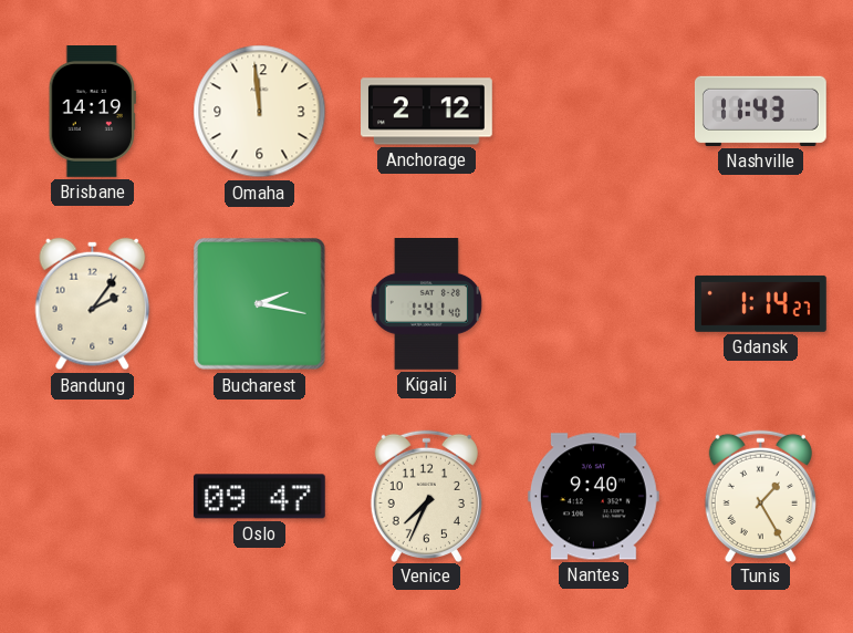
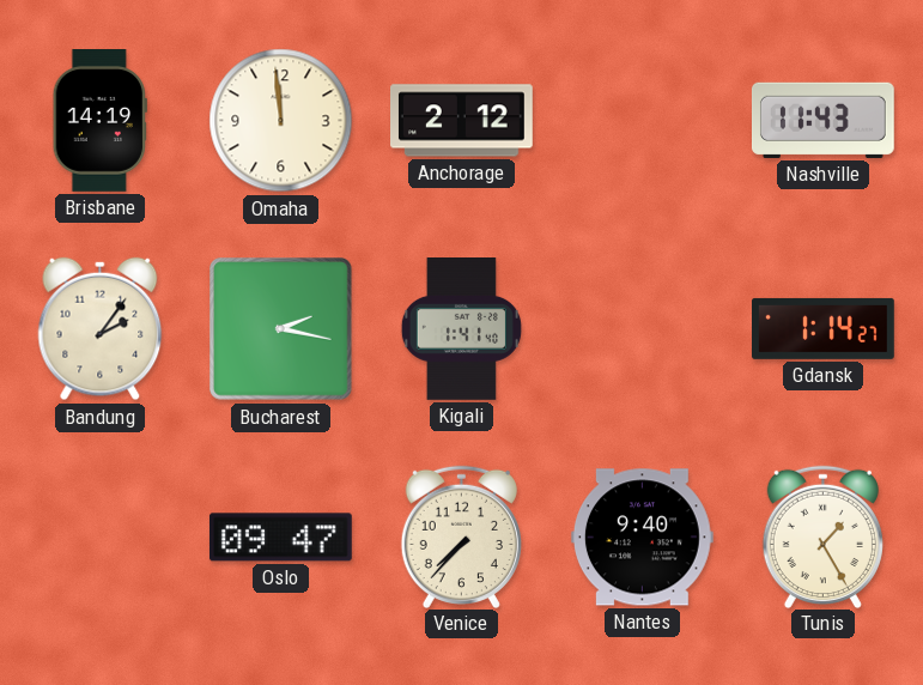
Venice: 7:34 -> 7:37
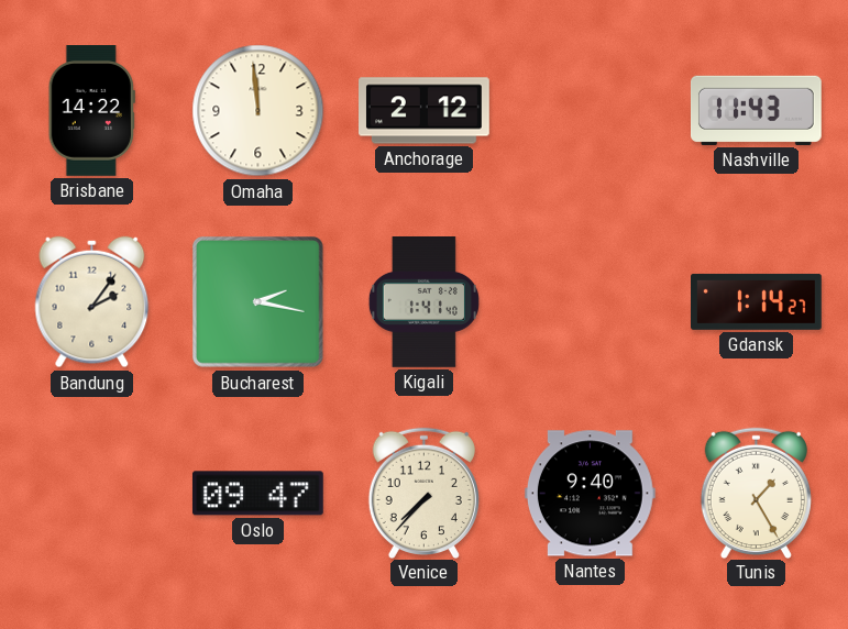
Brisbane: 14:19 -> 14:22
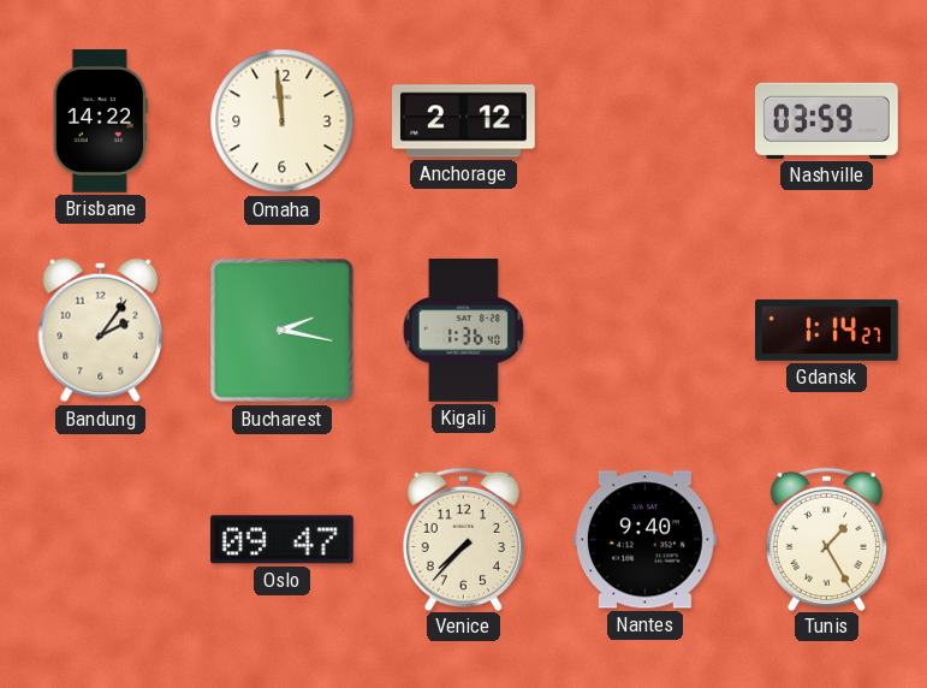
Nashville: 11:43 -> 03:59
Kigali: 1:41 -> 1:36
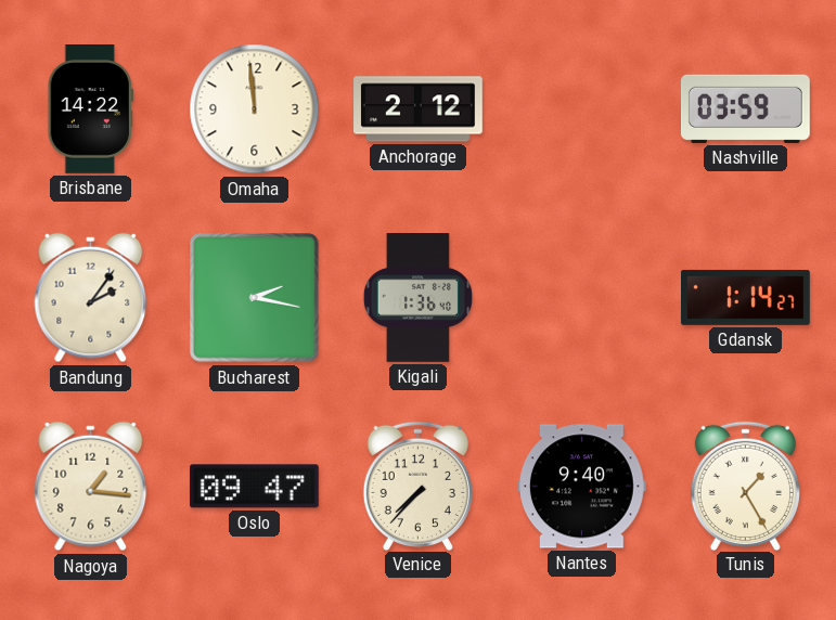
Nagoya: none -> 1:16
